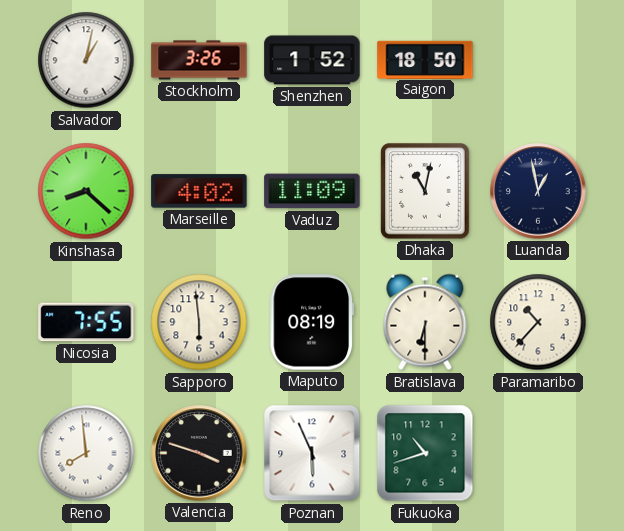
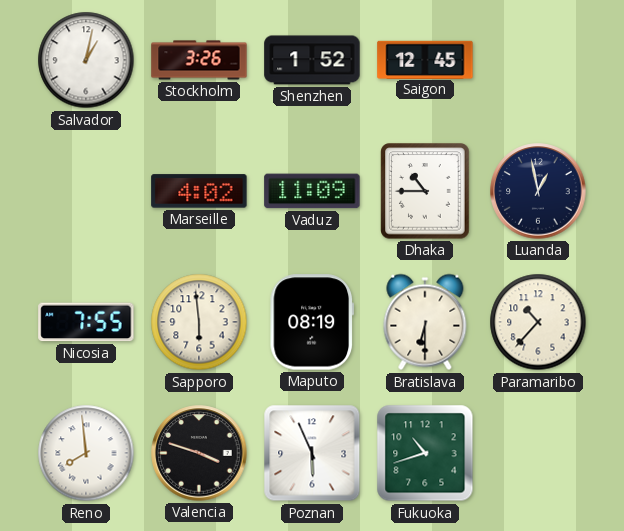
Saigon: 18:50 -> 12:45
Kinshasa: 8:22 -> none
Dhaka: 11:02 -> 10:45
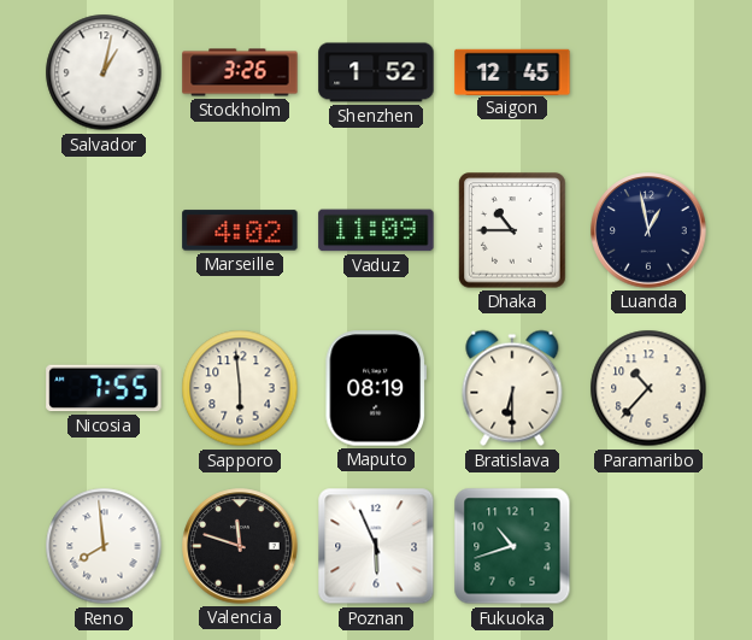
Valencia: 3:48 -> 11:48
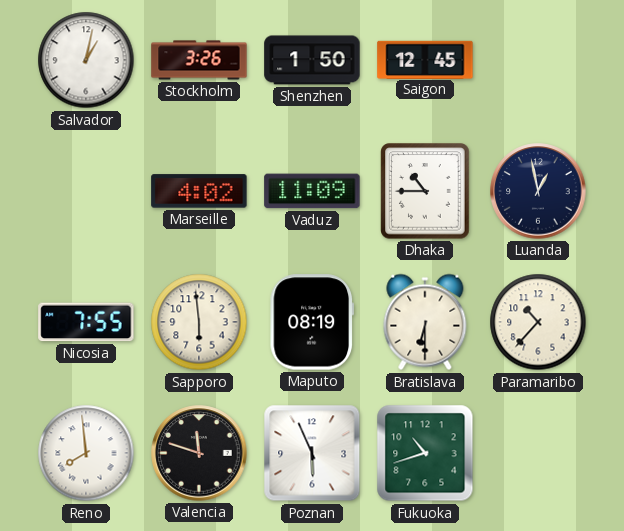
Shenzhen: 1:52 -> 1:50
